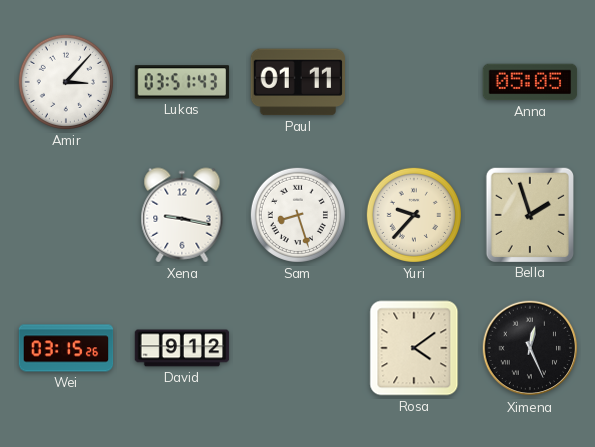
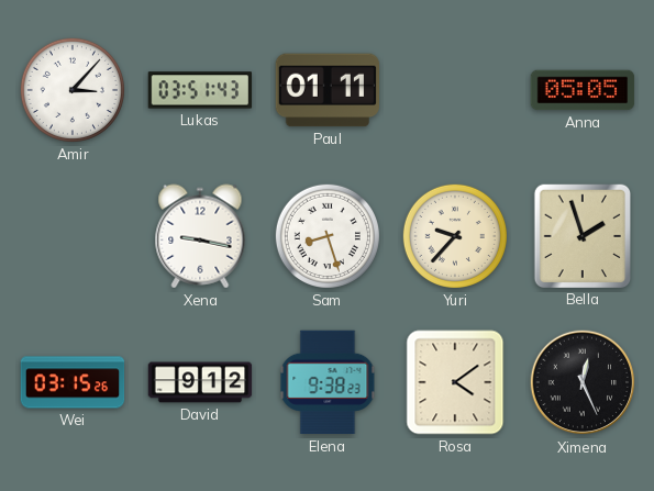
Elena: none -> 9:38
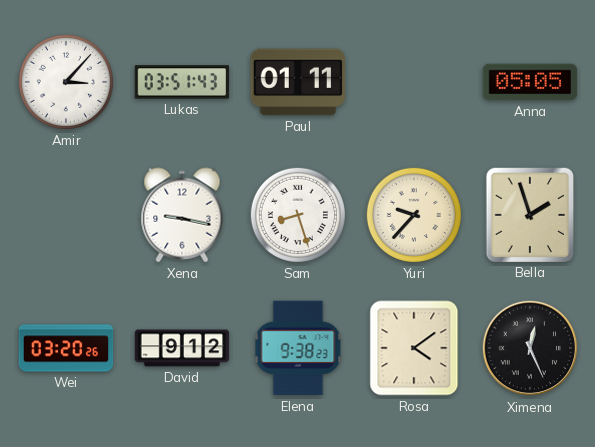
Wei: 03:15 -> 03:20
